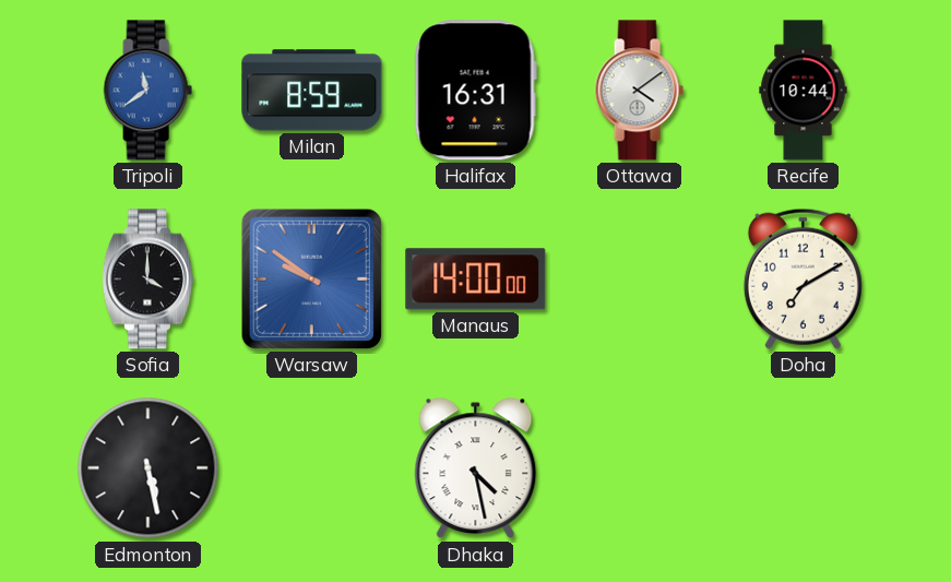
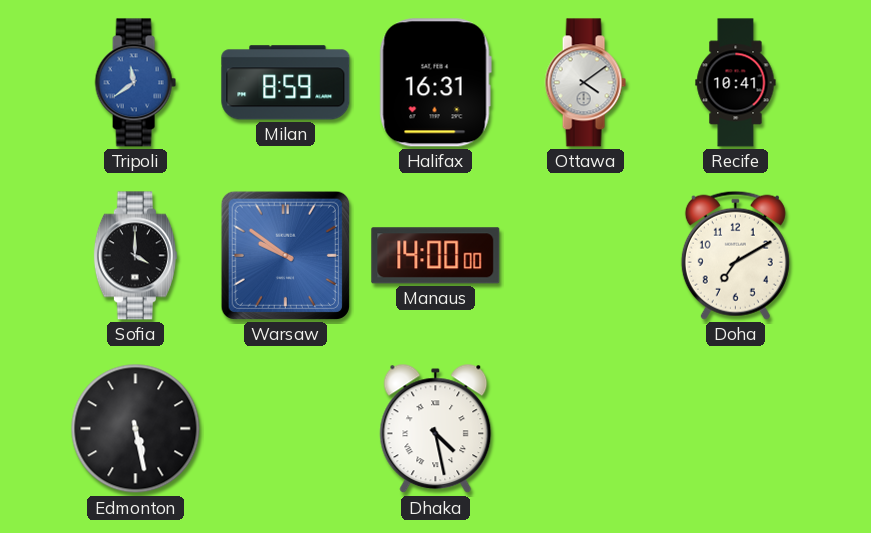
Recife: 10:44 -> 10:41
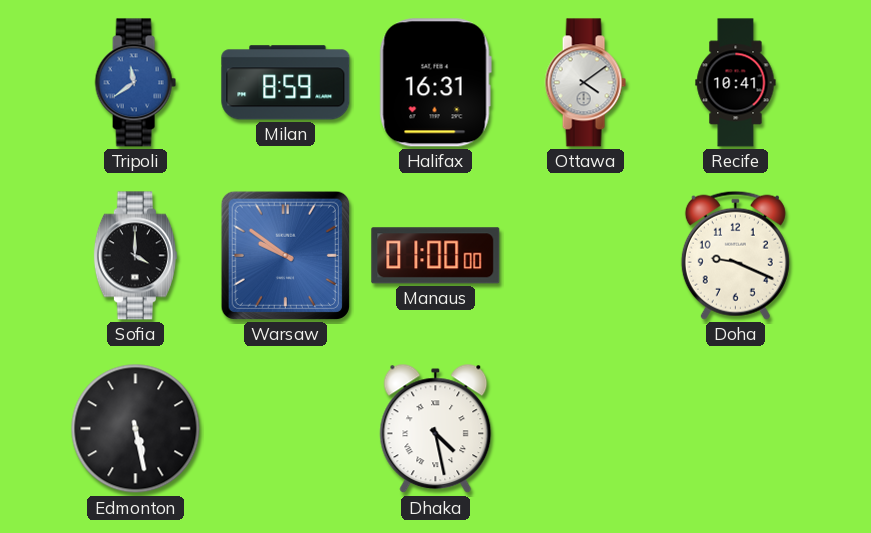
Manaus: 14:00 -> 01:00
Doha: 7:10 -> 9:19
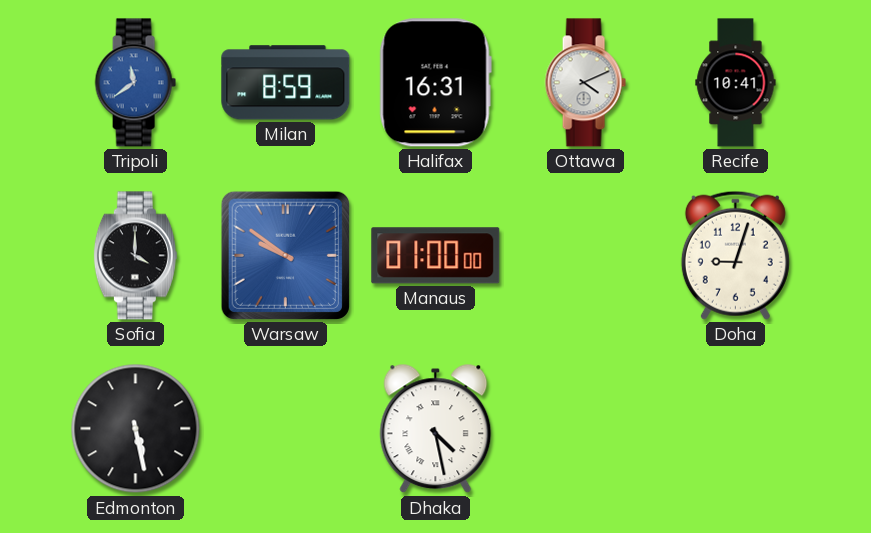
Ottawa: 4:09 -> 4:11
Doha: 9:19 -> 9:03
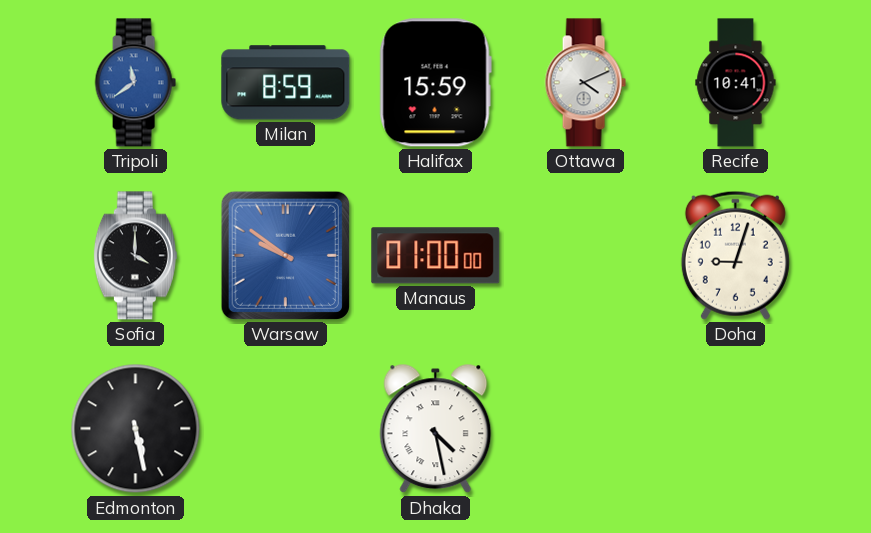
Halifax: 16:31 -> 15:59
